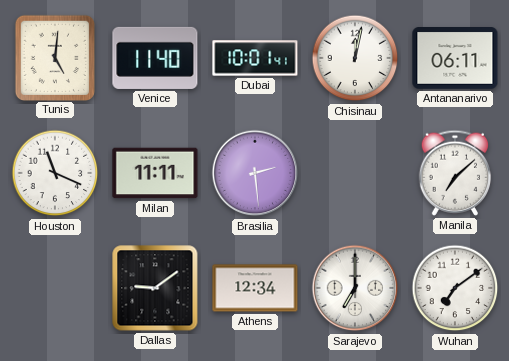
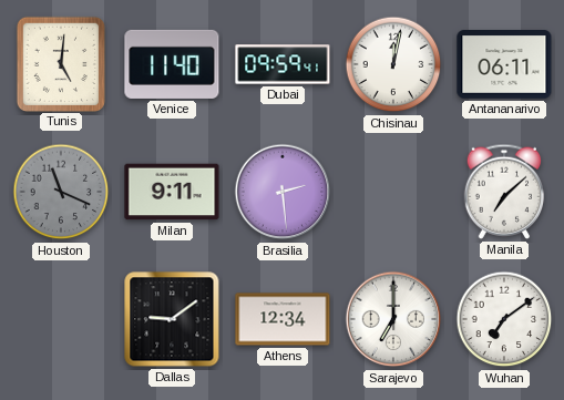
Dubai: 10:01 -> 09:59
Houston dial: white -> grey
Milan: 11:11 -> 9:11
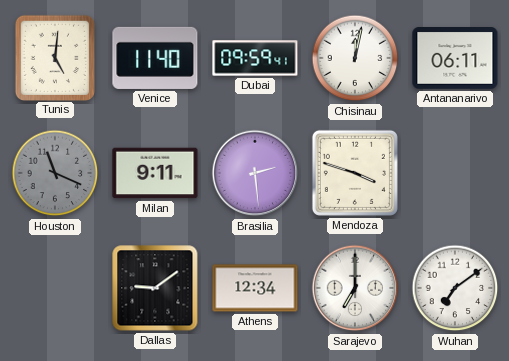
Mendoza: none -> 3:48
Manila: 7:08 -> none
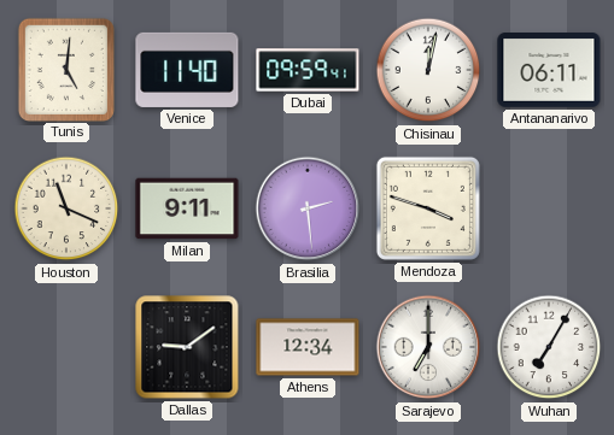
Houston dial: grey -> cream
Wuhan: 7:09 -> 7:05
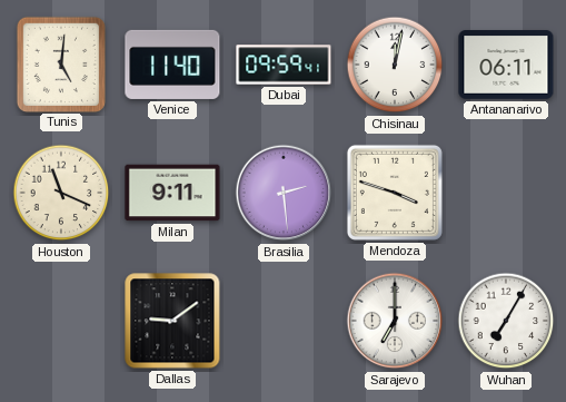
Athens: 12:34 -> none
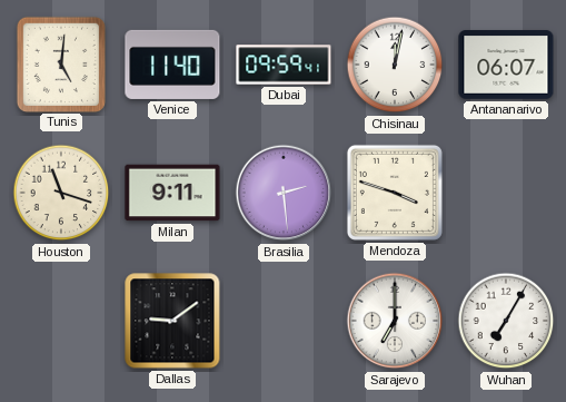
Antananarivo: 06:11 -> 06:07
Houston: 11:19 -> 11:18
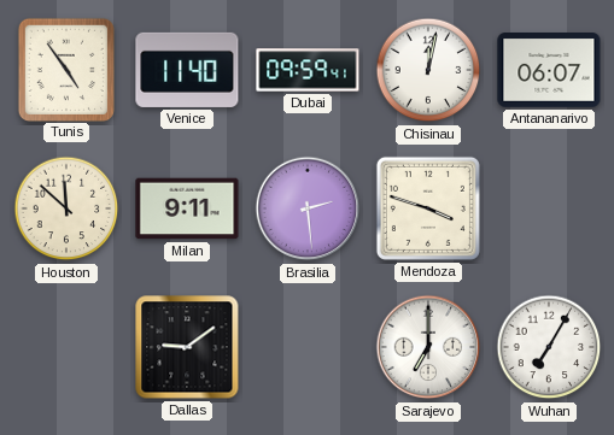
Tunis: 5:01 -> 4:54
Houston: 11:18 -> 11:52
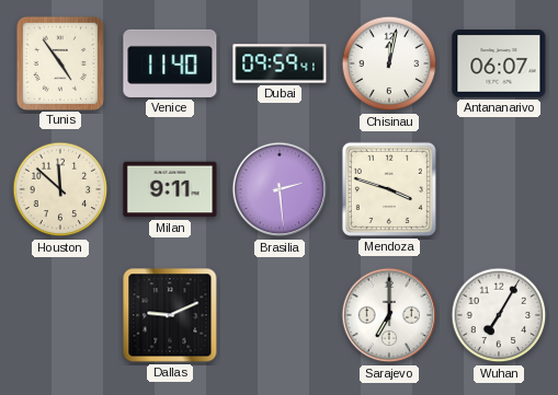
Dallas: 9:09 -> 9:11
